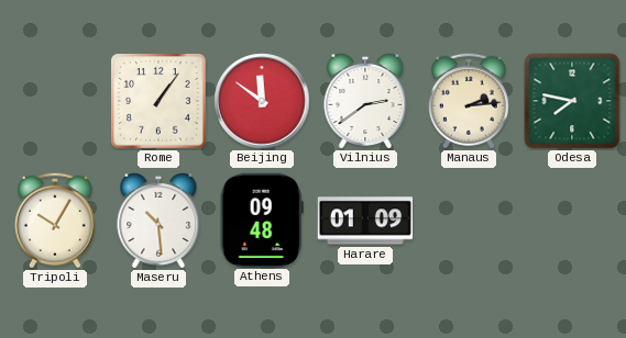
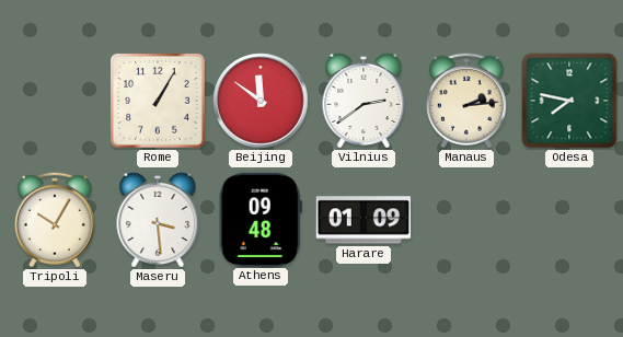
Rome: 1:06 -> 1:05
Maseru: 10:29 -> 3:29
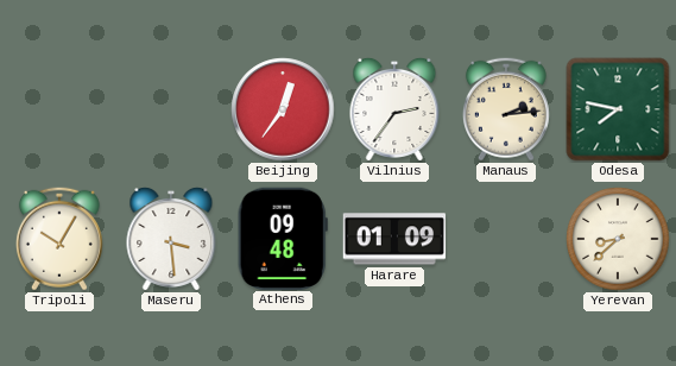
Rome: 1:05 -> none
Beijing: 11:51 -> 12:36
Vilnius: 2:39 -> 2:36
Yerevan: none -> 8:38
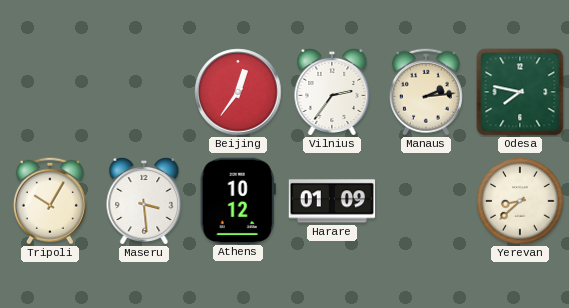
Athens: 09:48 -> 10:12
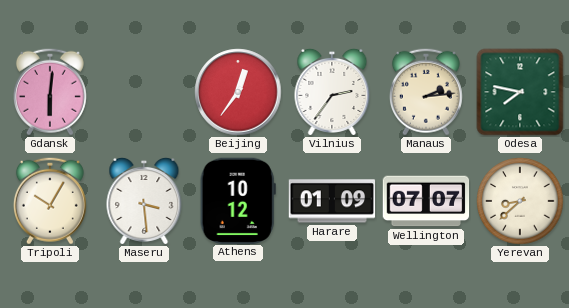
Gdansk: none -> 6:01
Wellington: none -> 07:07
